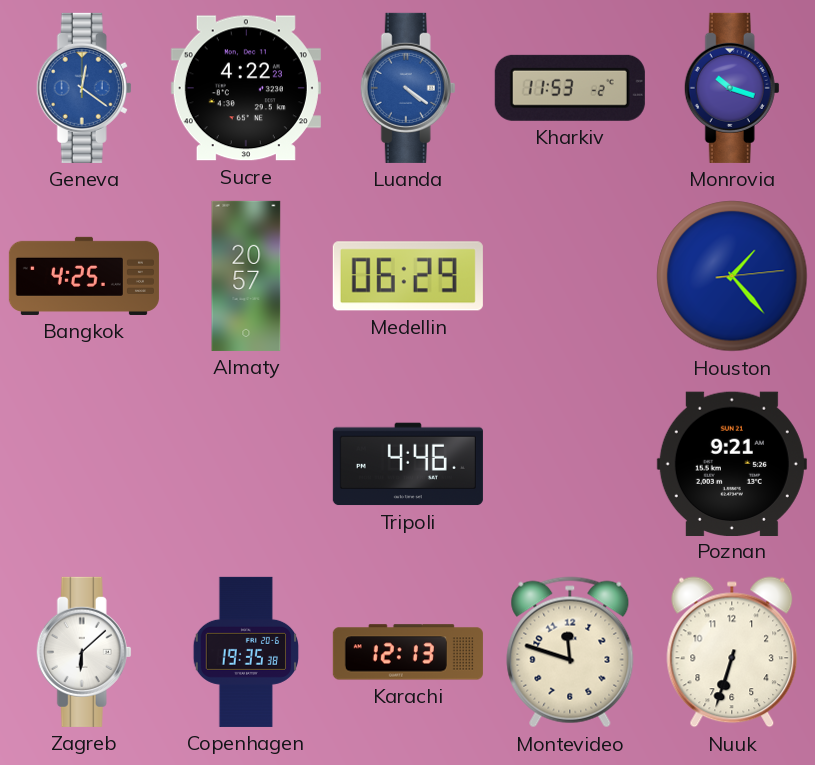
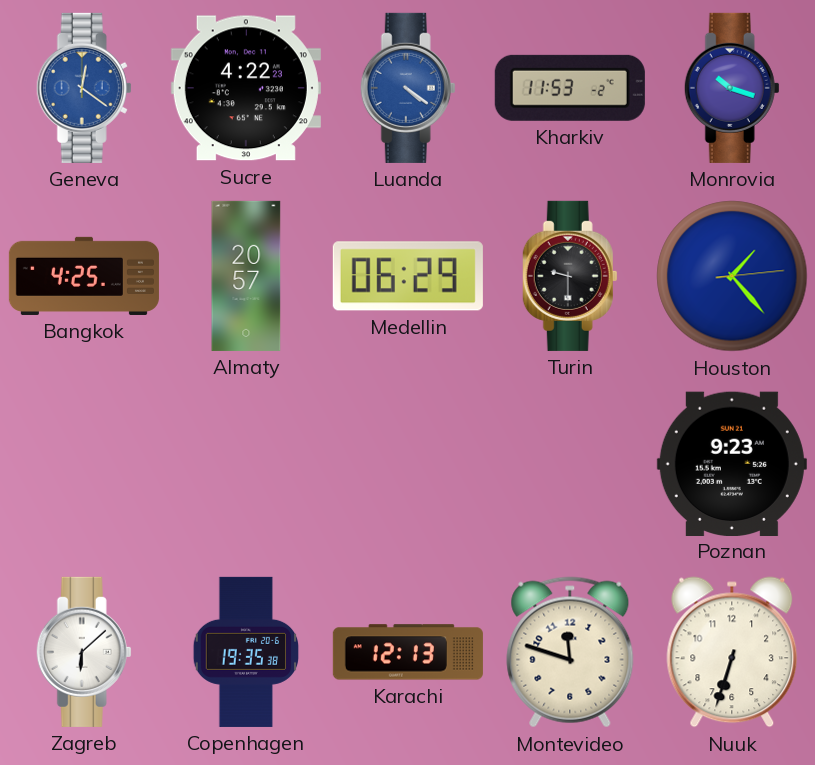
Turin: none -> 9:30
Tripoli: 4:46 -> none
Poznan: 9:21 -> 9:23
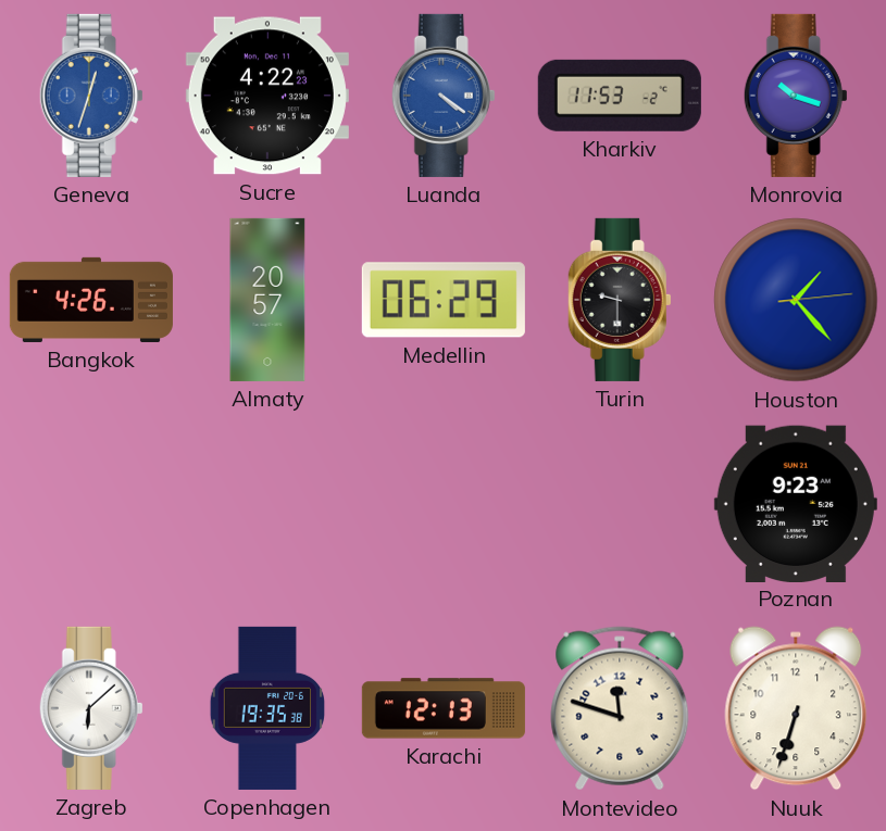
Geneva: 12:21 -> 12:33
Bangkok: 4:25 -> 4:26
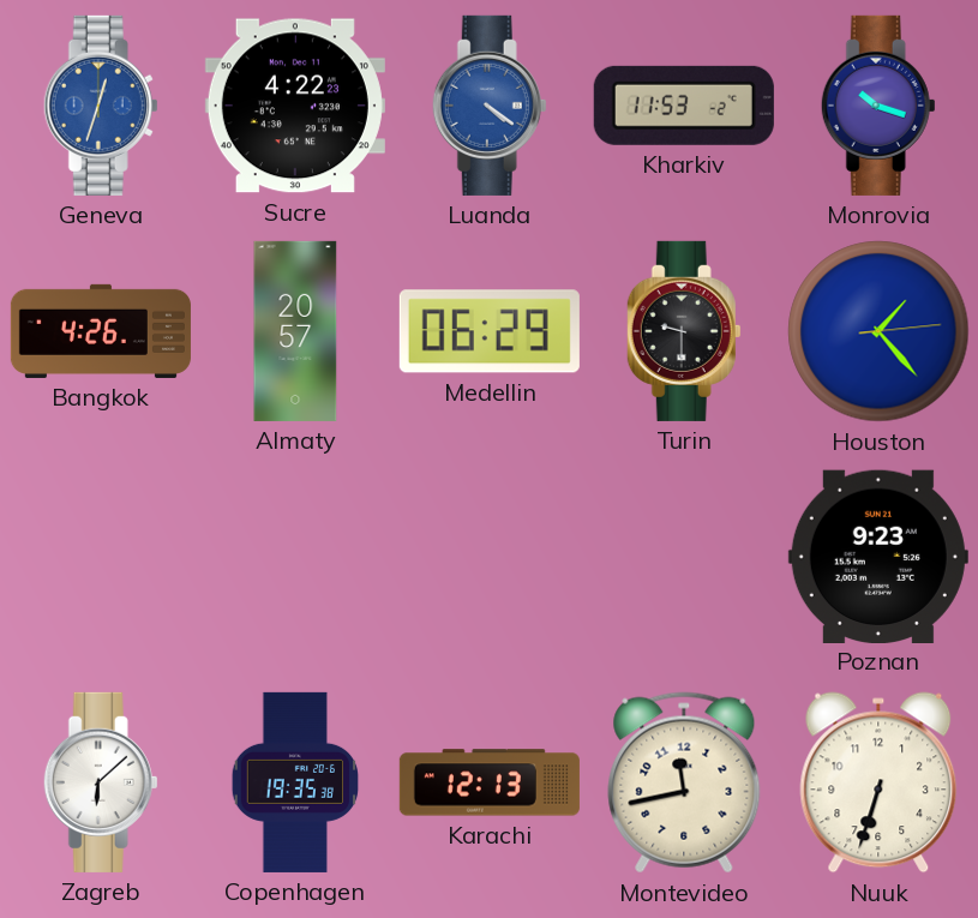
Montevideo: 11:48 -> 11:43
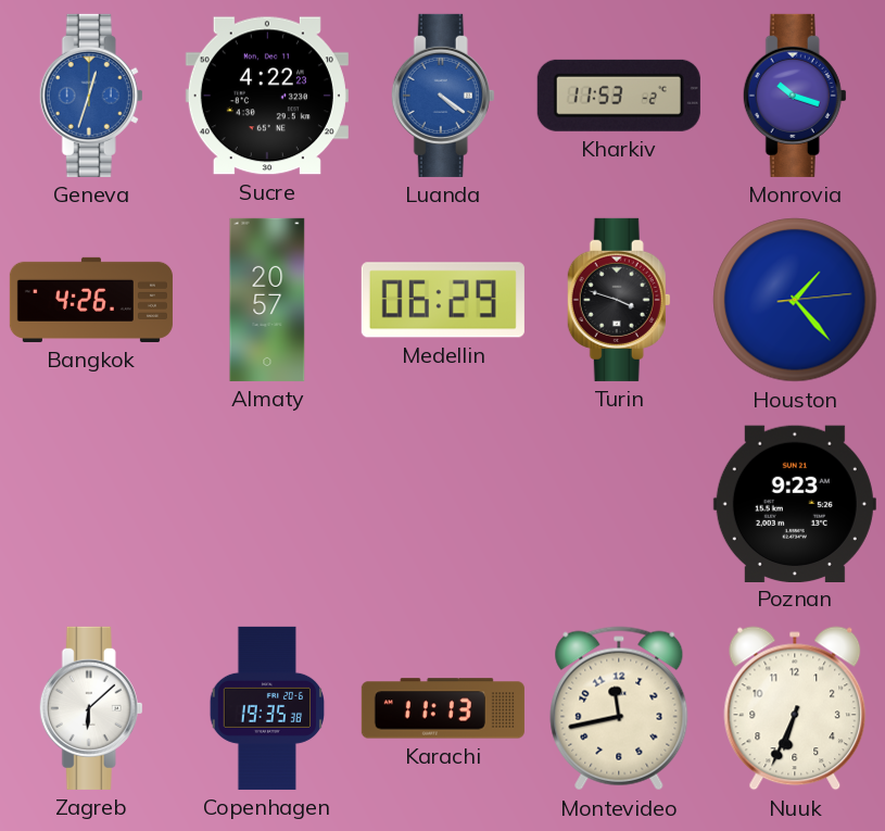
Turin: 9:30 -> 3:48
Karachi: 12:13 -> 11:13
Nuuk: 6:33 -> 6:34
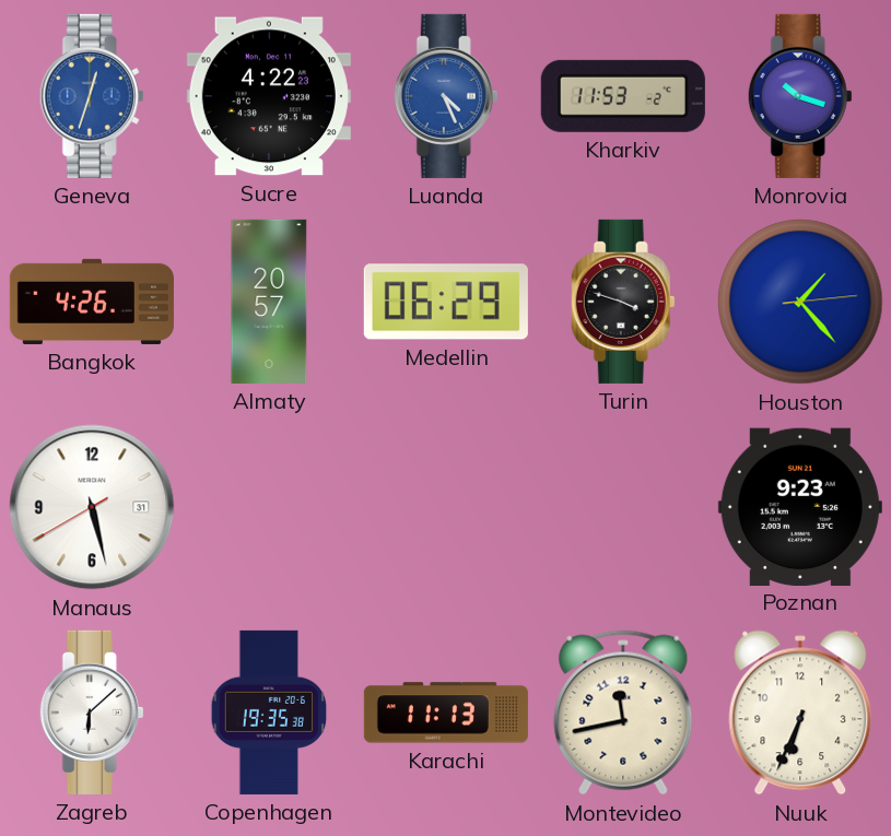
Luanda: 4:21 -> 4:26
Manaus: none -> 5:27
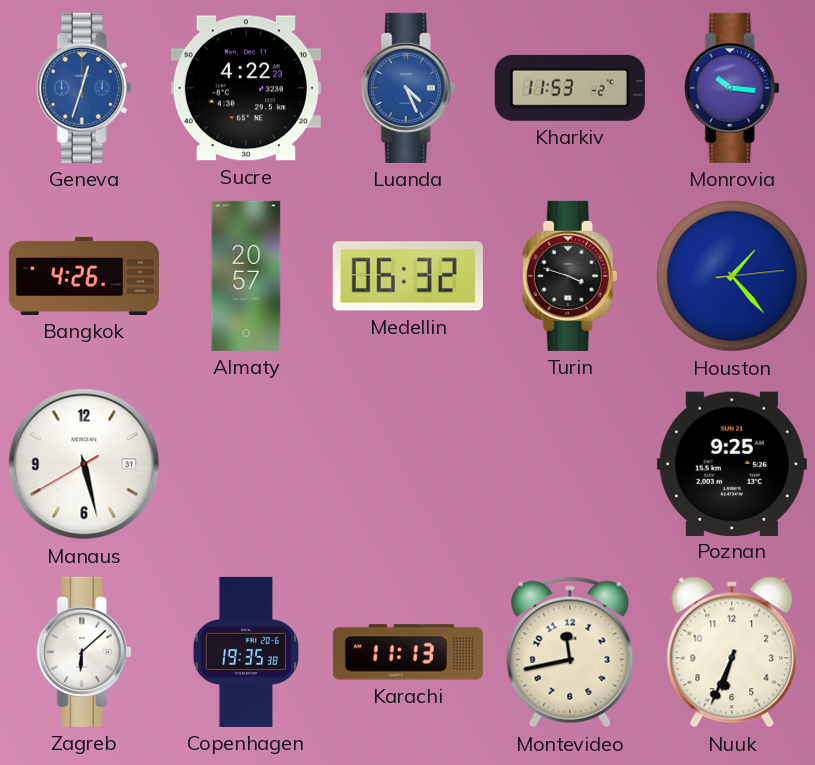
Monrovia: 10:18 -> 10:16
Medellin: 06:29 -> 06:32
Poznan: 9:23 -> 9:25
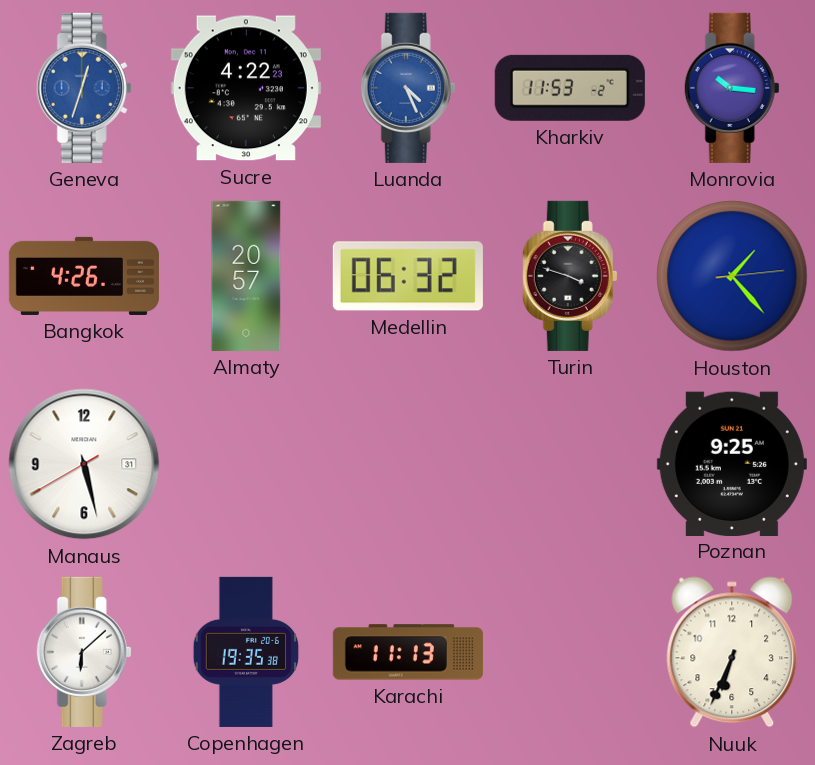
Montevideo: 11:43 -> none
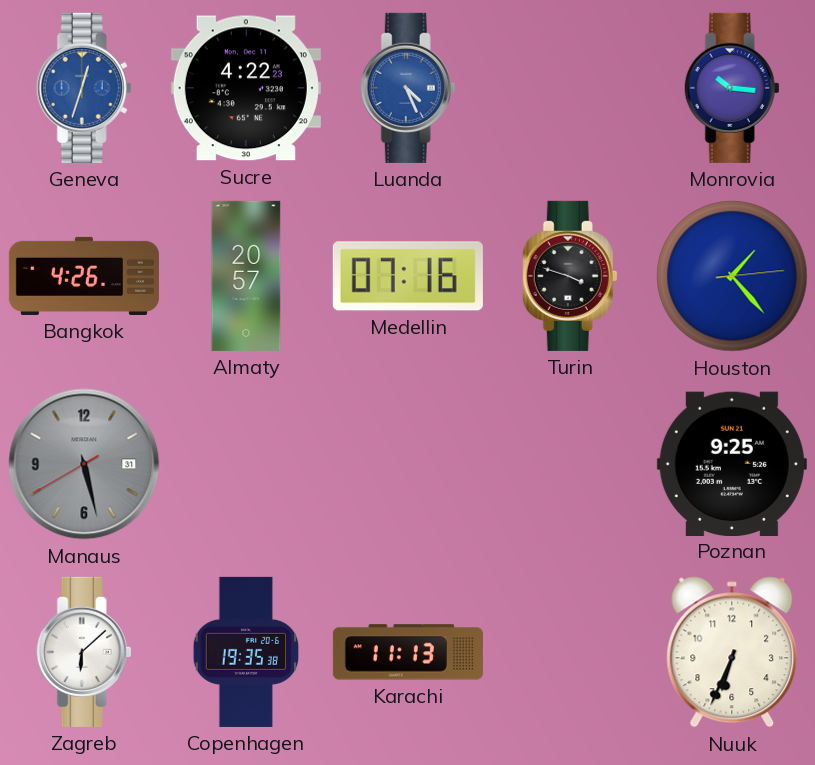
Kharkiv: 11:53 -> none
Medellin: 06:32 -> 07:16
Manaus dial: white -> grey
